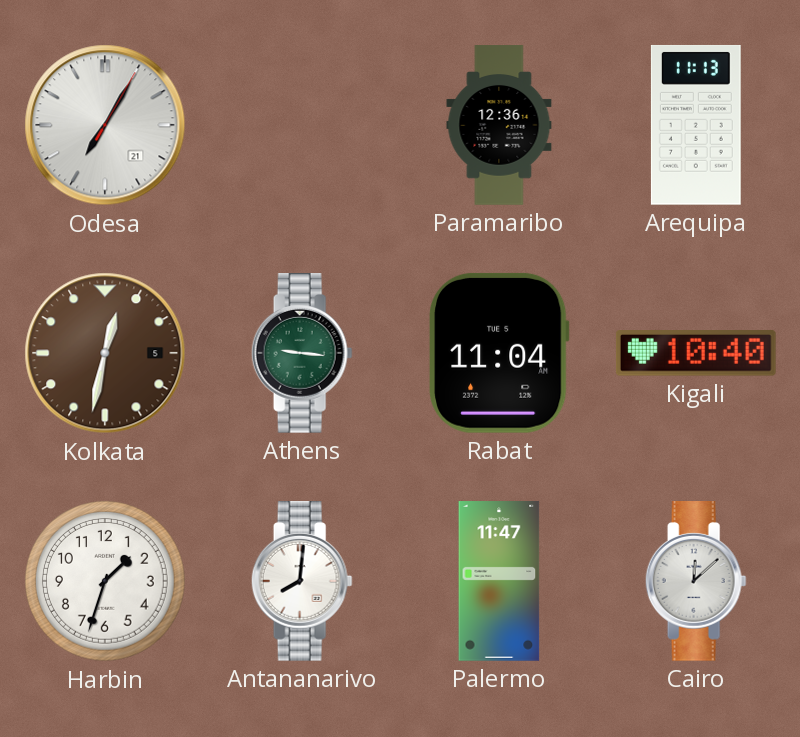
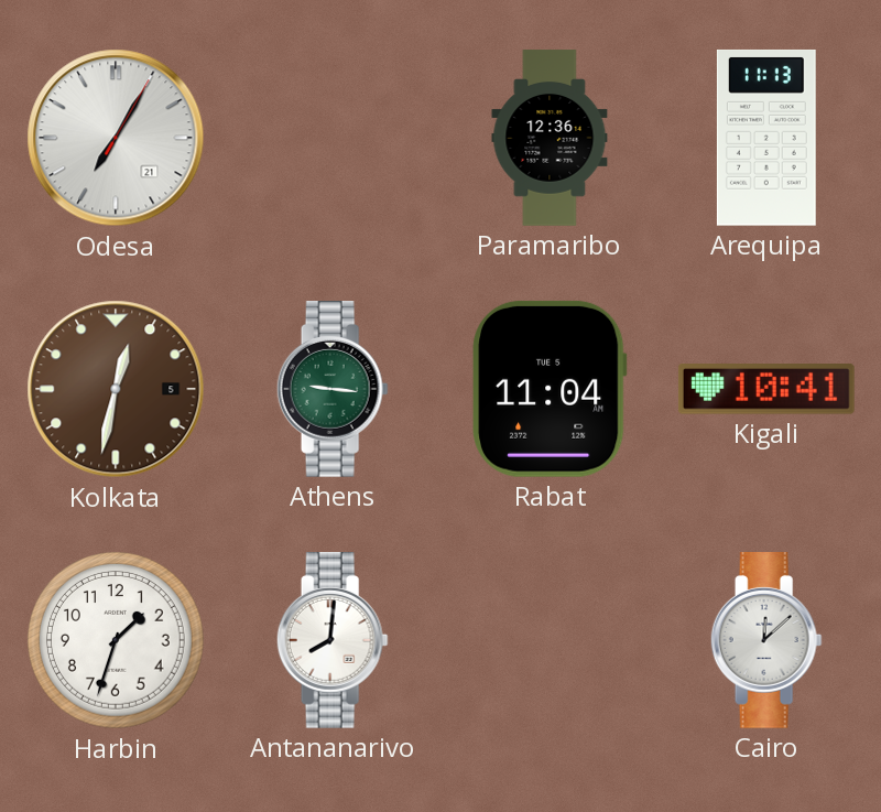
Kigali: 10:40 -> 10:41
Palermo: 11:47 -> none
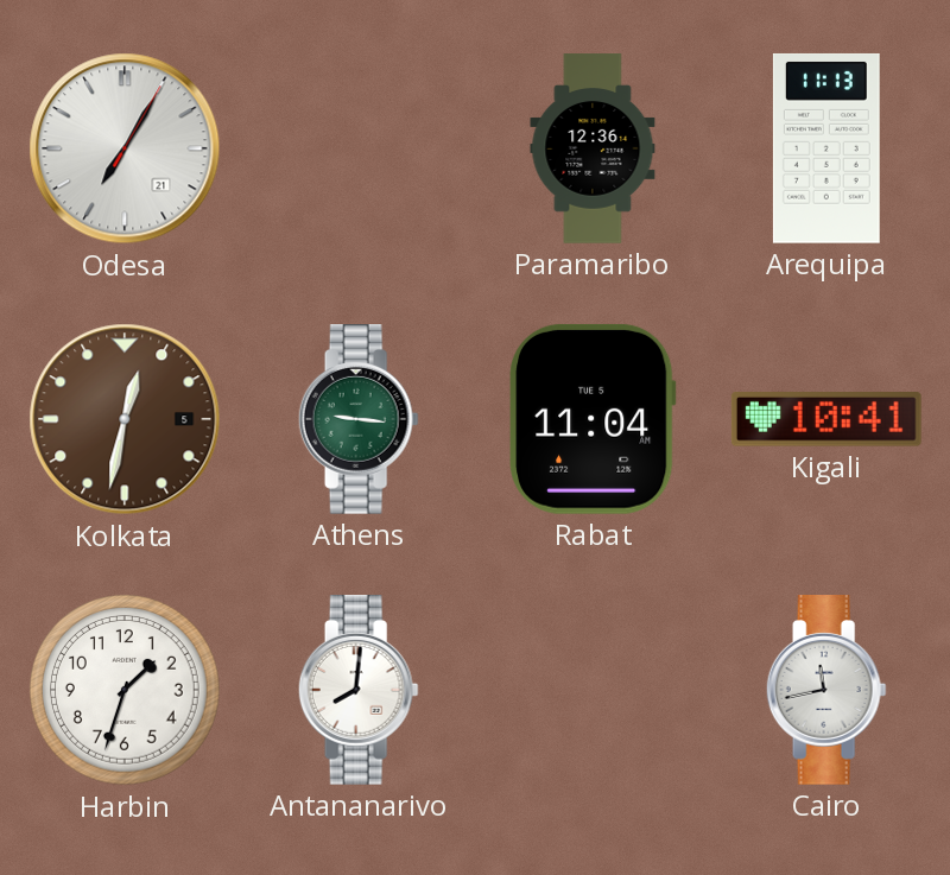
Cairo: 12:08 -> 11:43
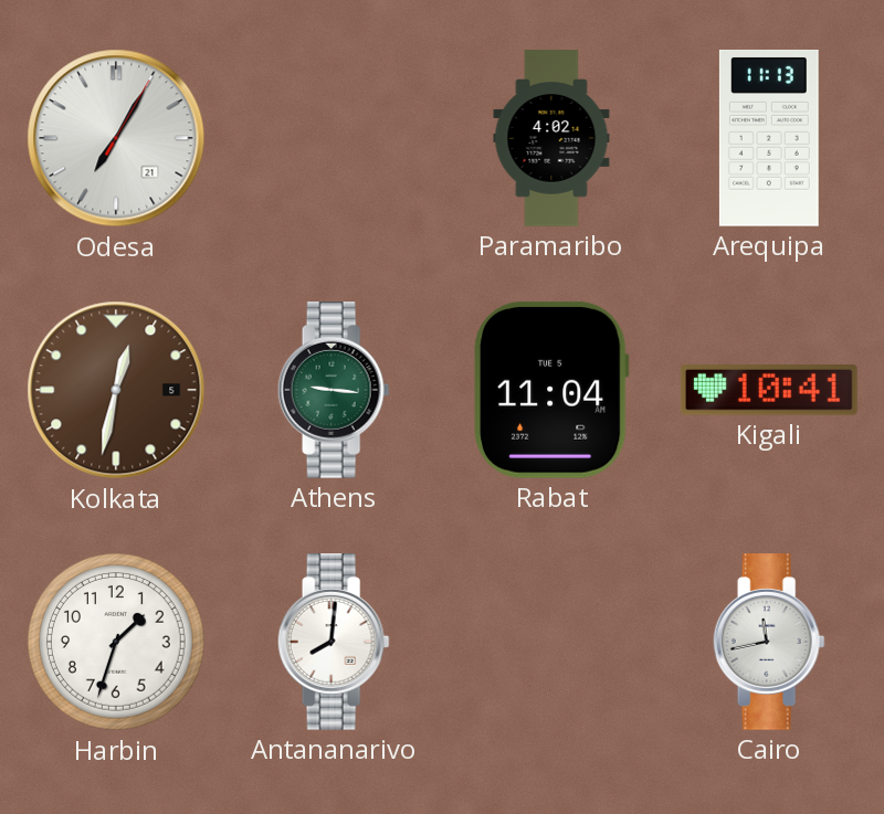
Paramaribo: 12:36 -> 4:02
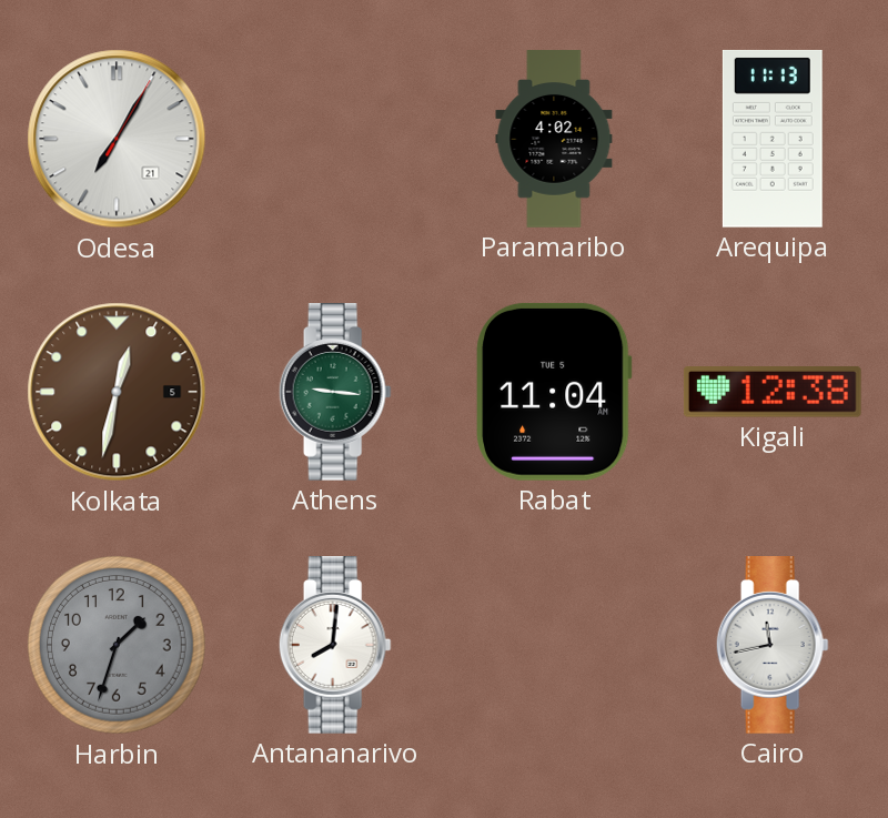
Kigali: 10:41 -> 12:38
Harbin dial: white -> grey
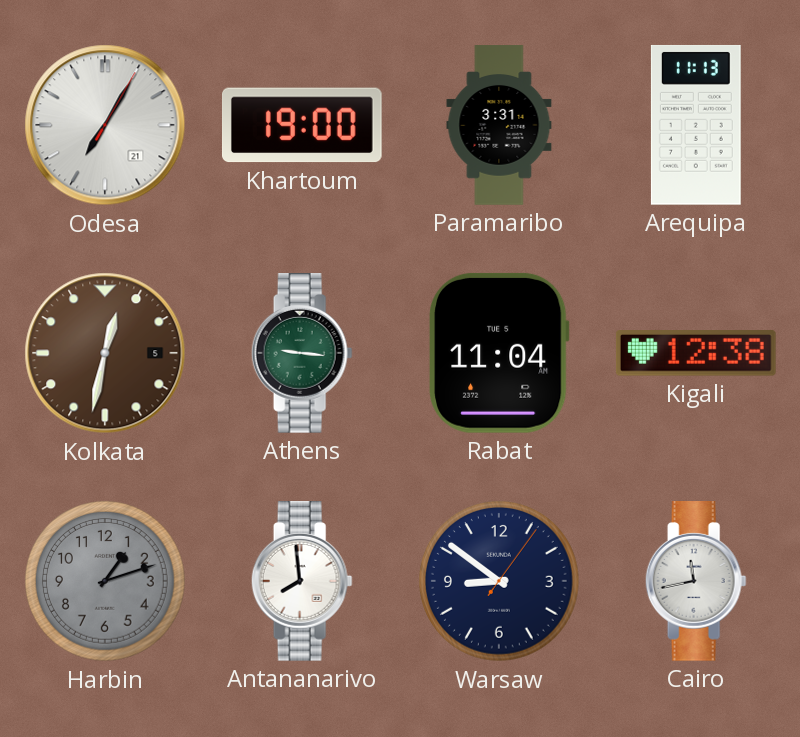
Khartoum: none -> 19:00
Paramaribo: 4:02 -> 3:31
Harbin: 1:33 -> 1:12
Antananarivo: 8:01 -> 7:59
Warsaw: none -> 8:51
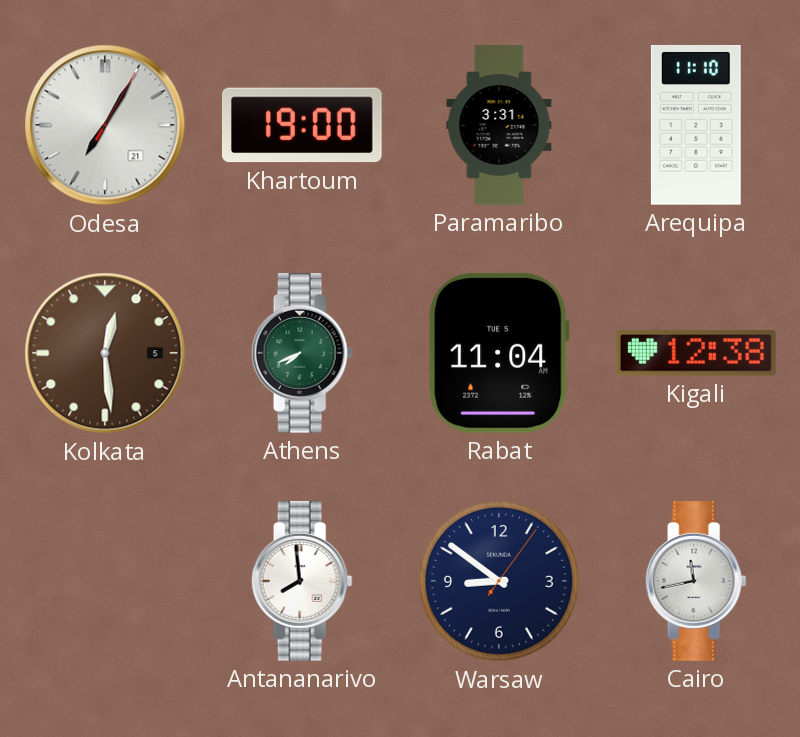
Arequipa: 11:13 -> 11:10
Kolkata: 12:32 -> 12:29
Athens: 9:16 -> 7:41
Harbin: 1:12 -> none
